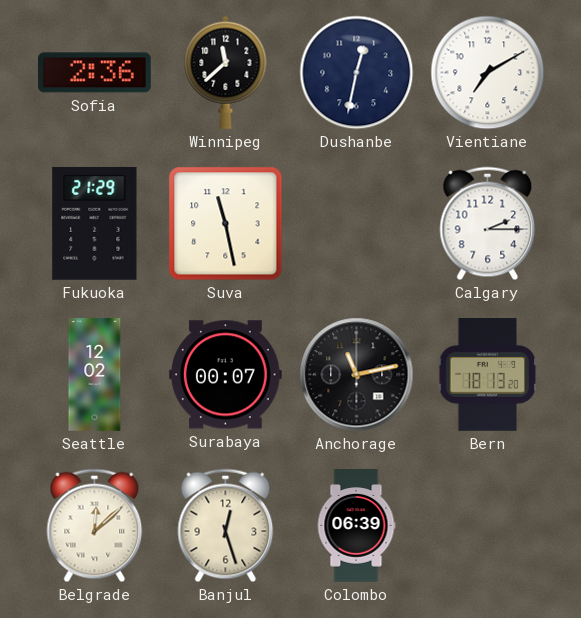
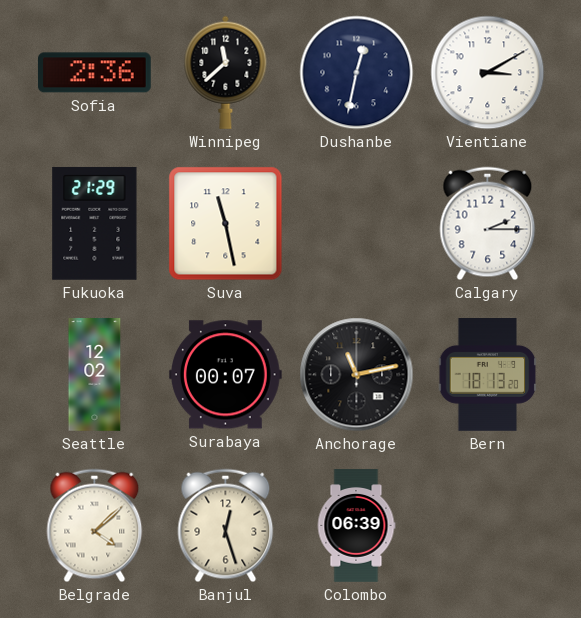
Vientiane: 7:10 -> 3:10
Belgrade: 12:08 -> 4:08
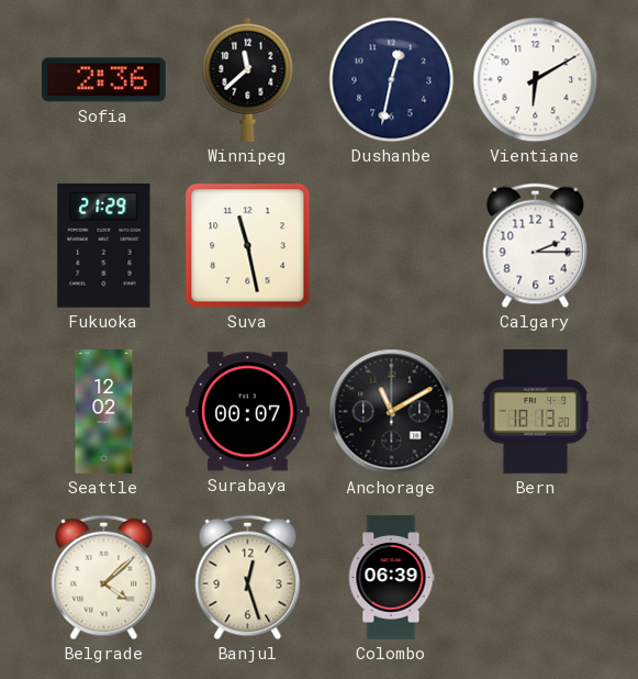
Vientiane: 3:10 -> 6:10
Anchorage: 11:13 -> 11:10
